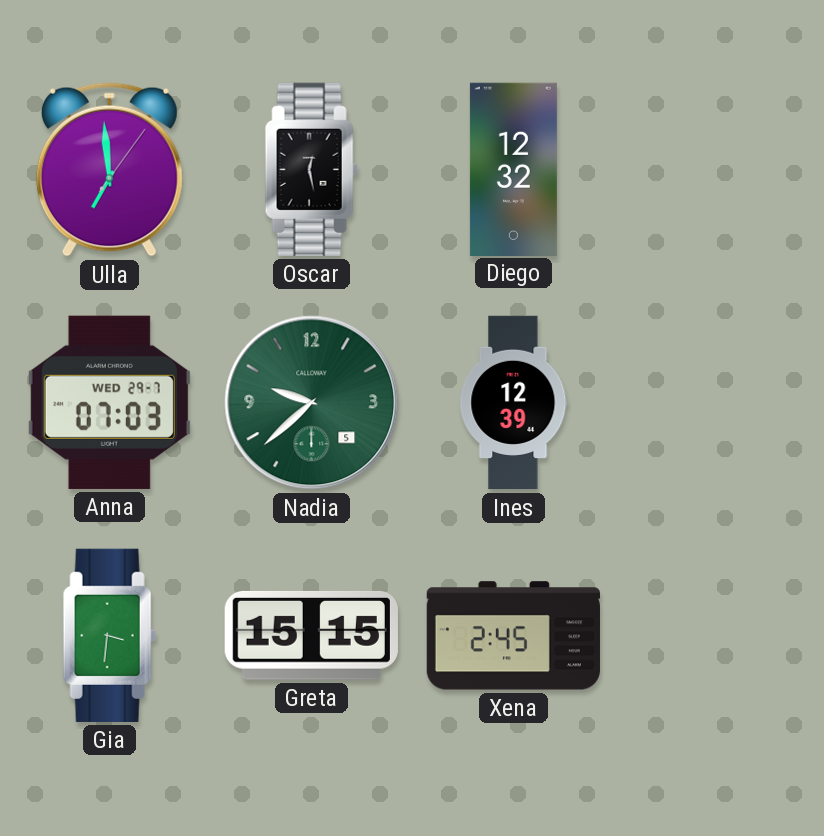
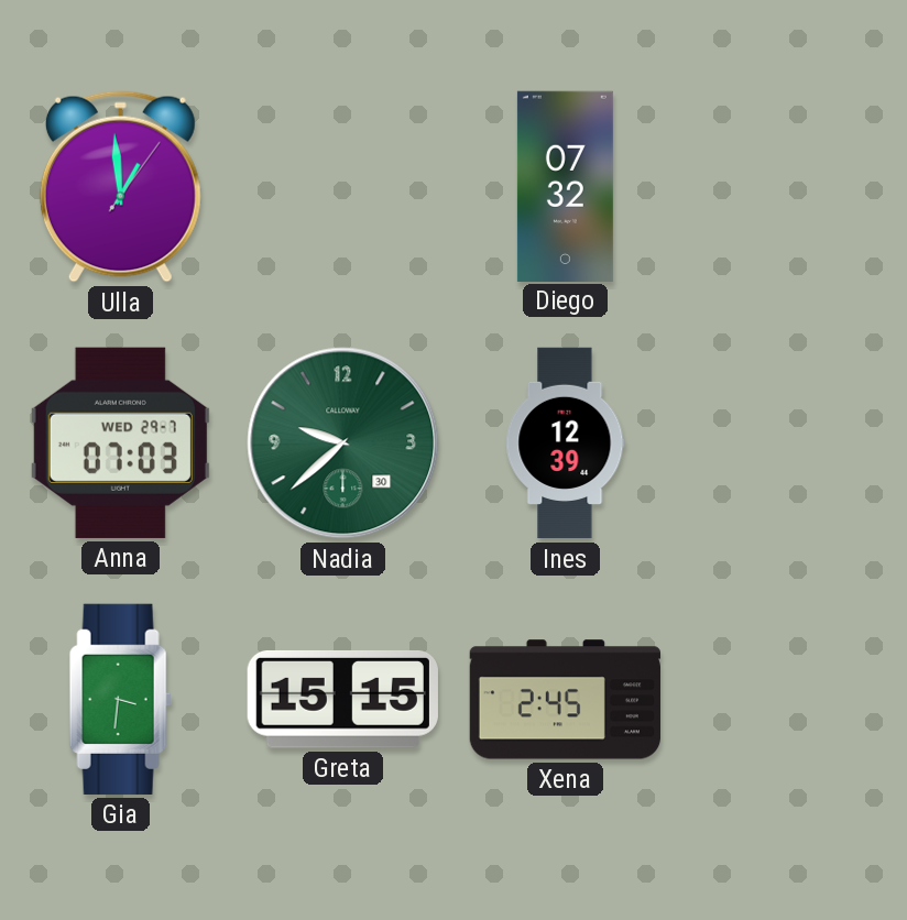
Ulla: 6:59 -> 12:59
Oscar: 12:28 -> none
Diego: 12:32 -> 07:32
Nadia date: 5 -> 30
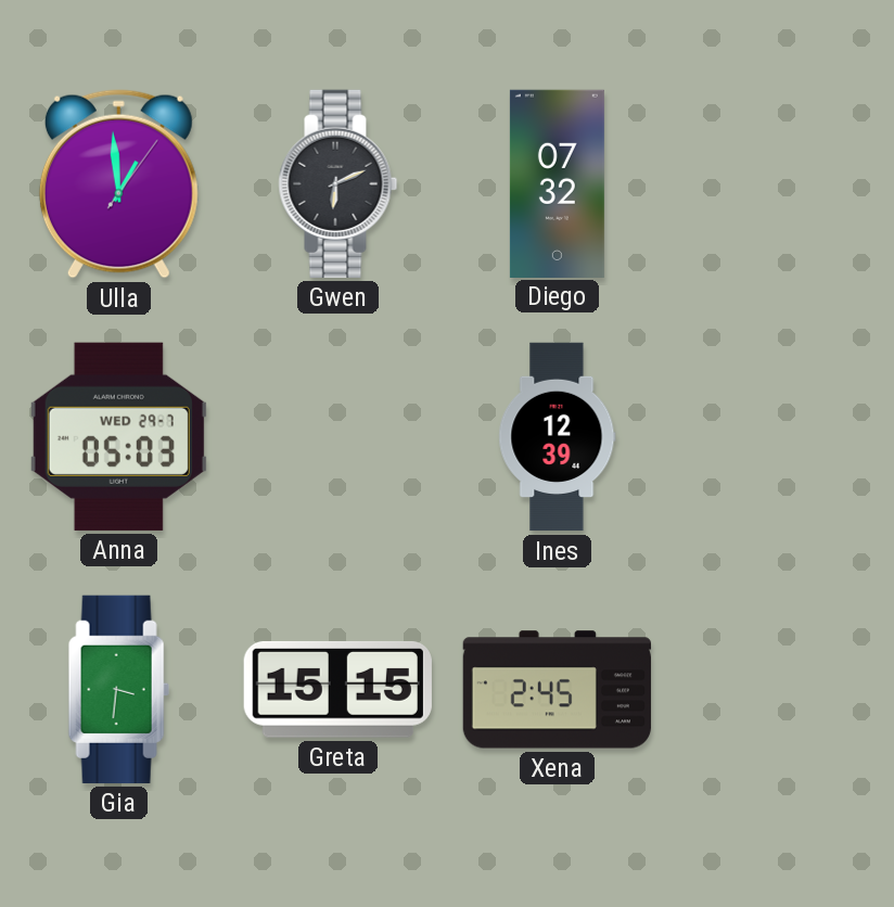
Gwen: none -> 6:11
Anna: 07:03 -> 05:03
Nadia: 9:38 -> none
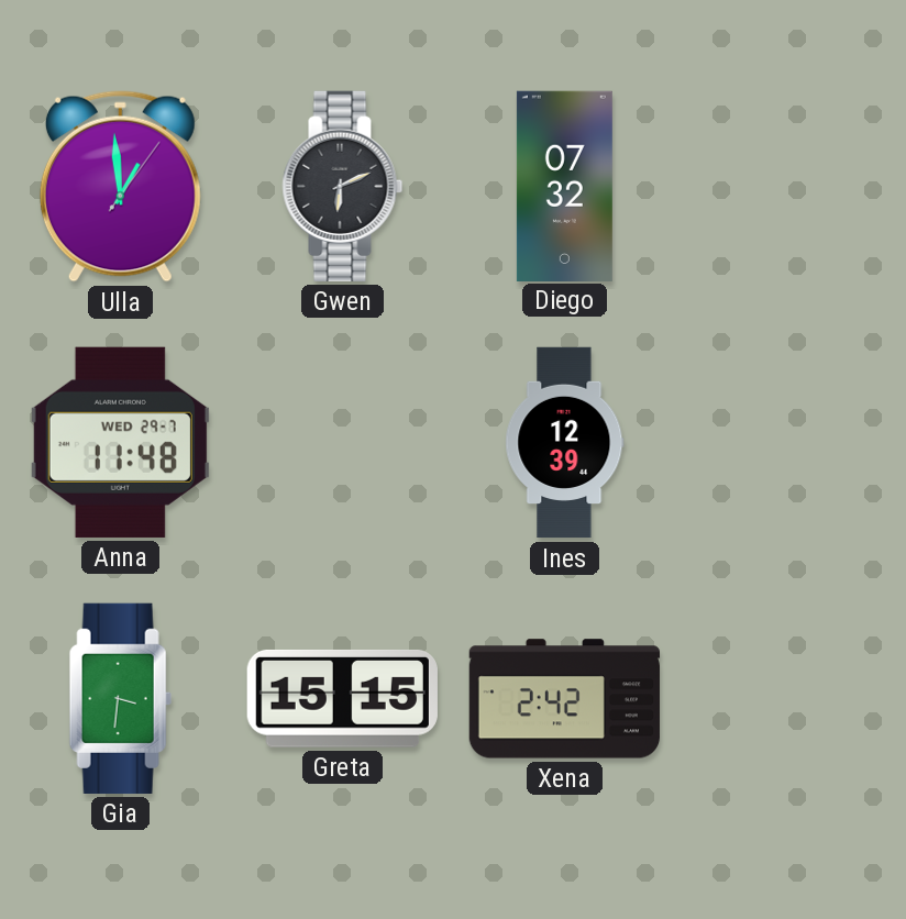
Anna: 05:03 -> 11:48
Xena: 2:45 -> 2:42
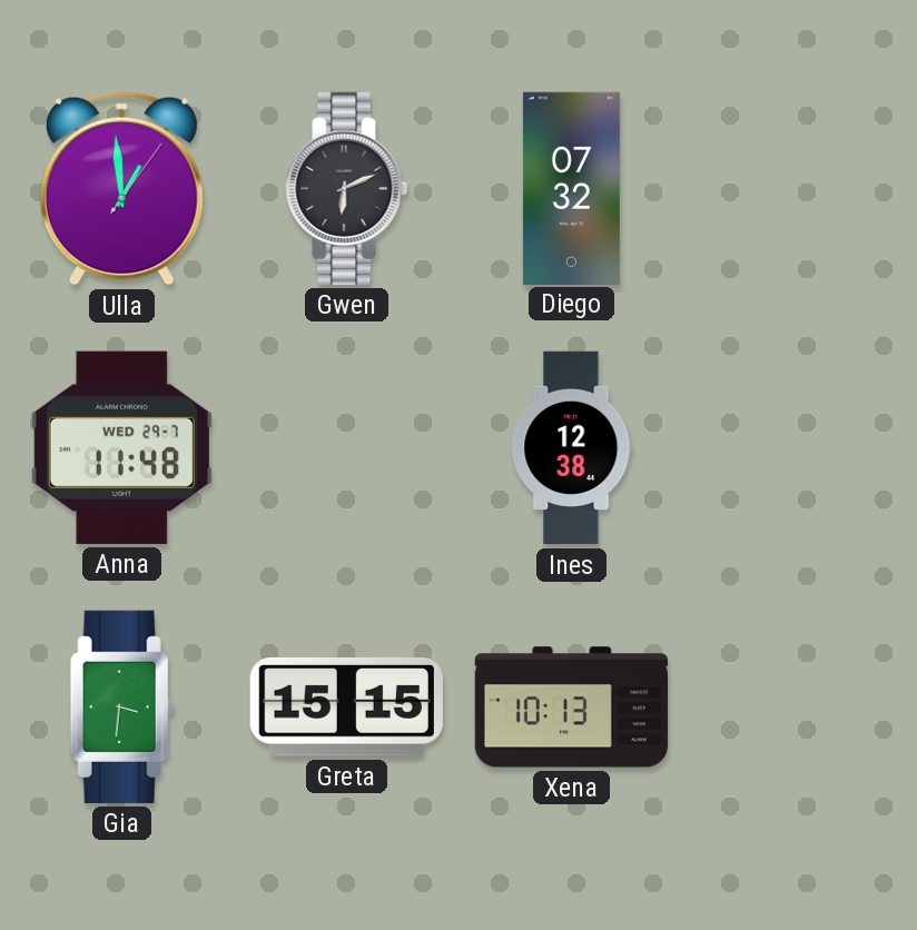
Ines: 12:39 -> 12:38
Xena: 2:42 -> 10:13
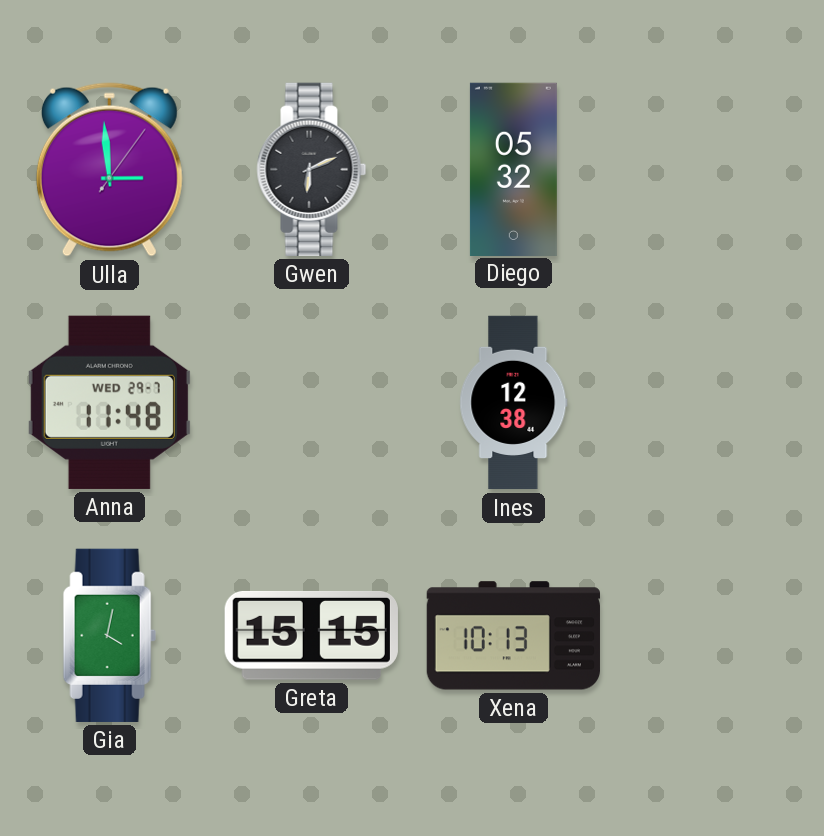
Ulla: 12:59 -> 2:59
Diego: 07:32 -> 05:32
Gia: 3:31 -> 4:02
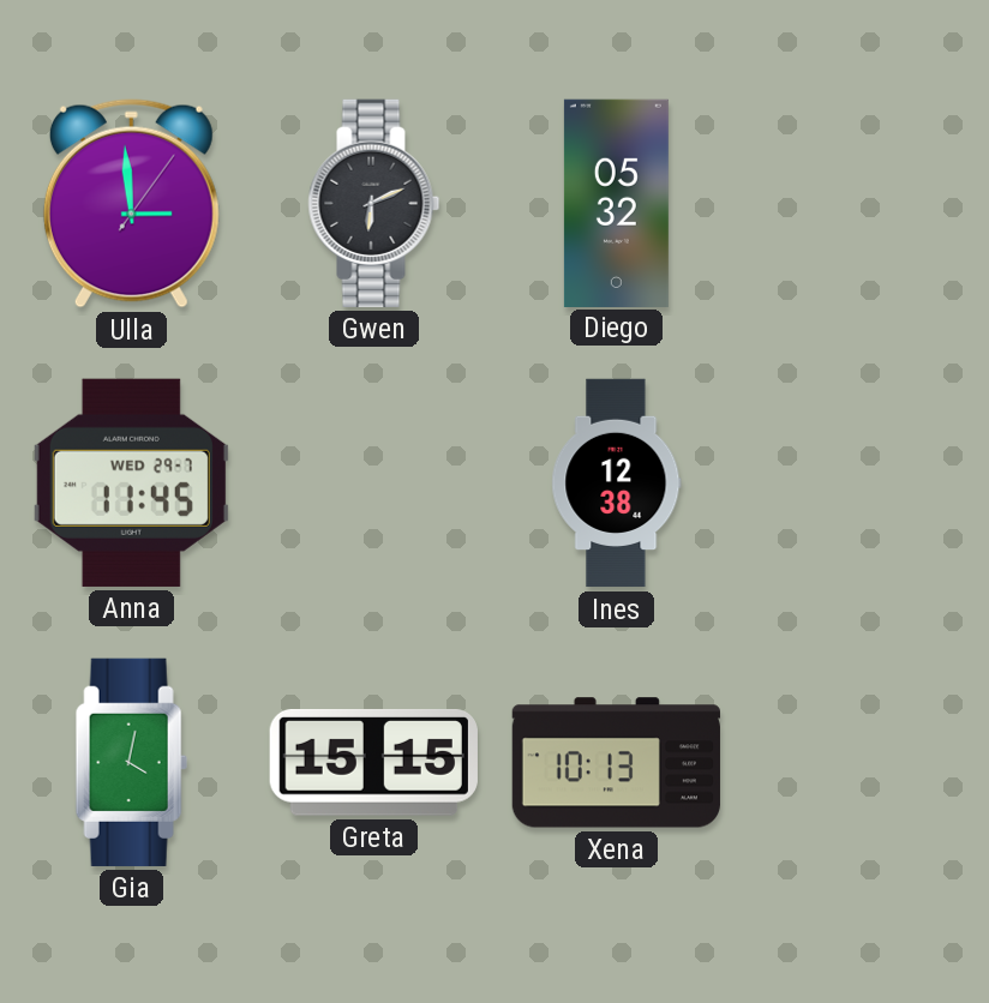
Anna: 11:48 -> 11:45
